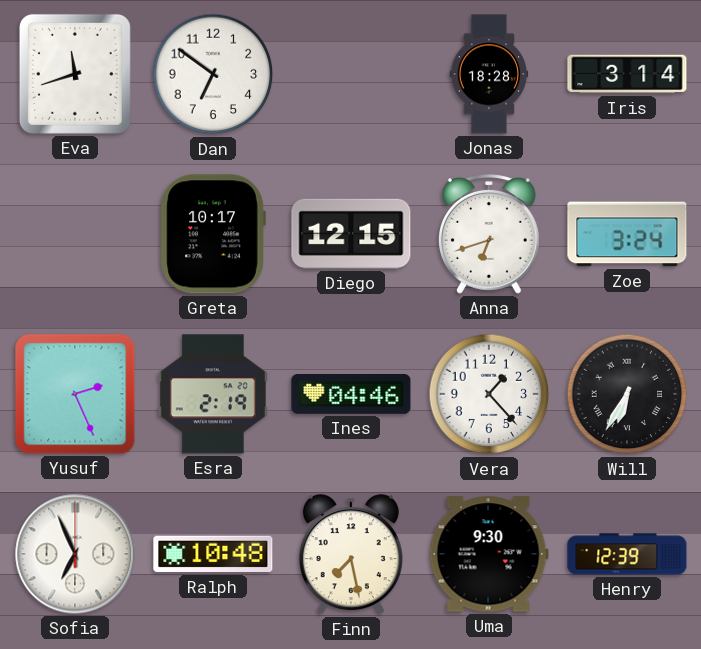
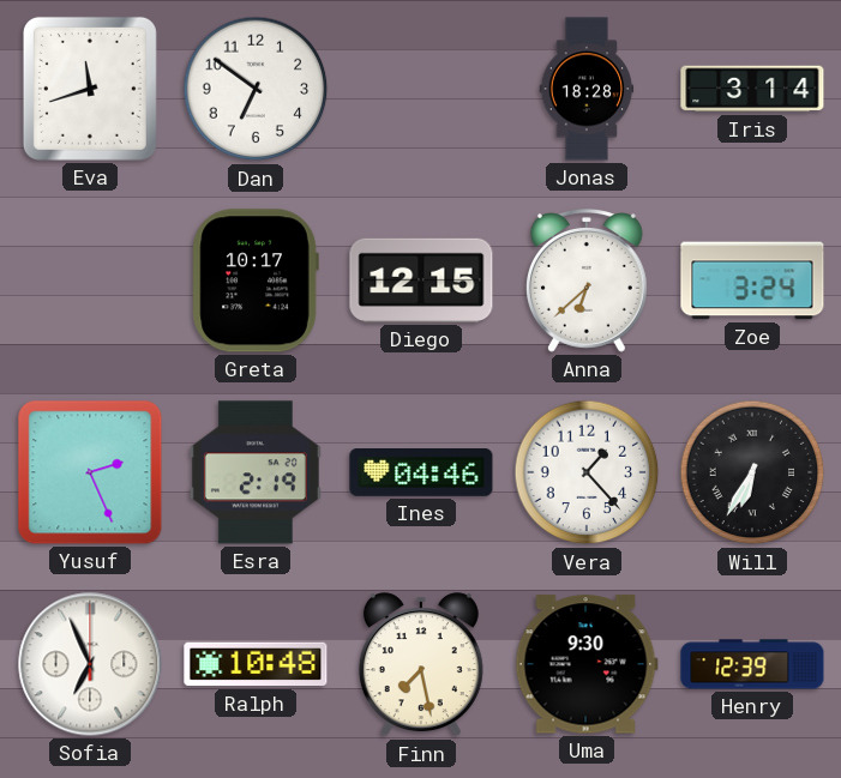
Anna: 6:42 -> 6:38
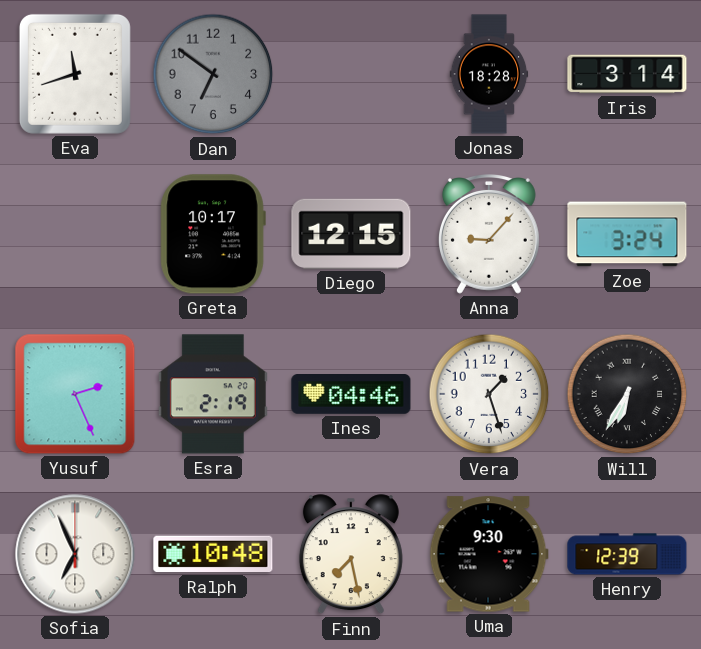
Dan dial: white -> grey
Anna: 6:38 -> 9:07
Vera: 1:23 -> 1:27
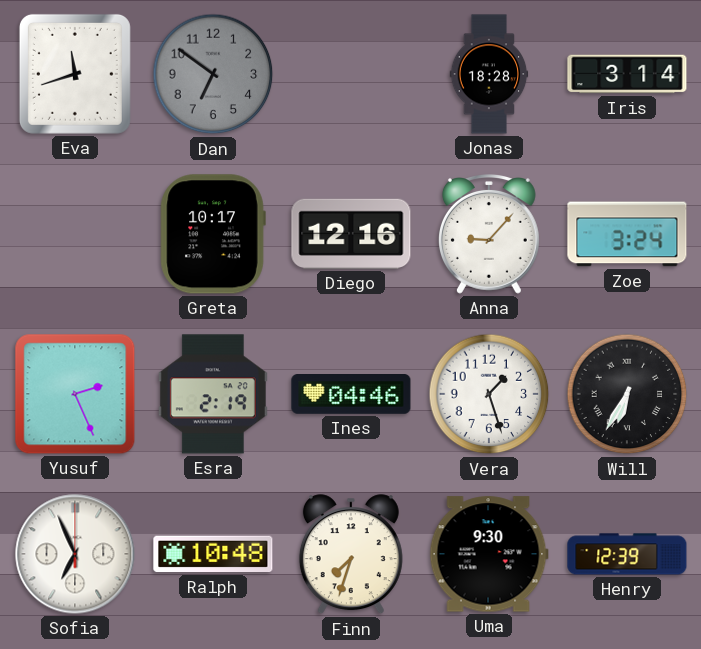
Diego: 12:15 -> 12:16
Finn: 7:28 -> 7:33
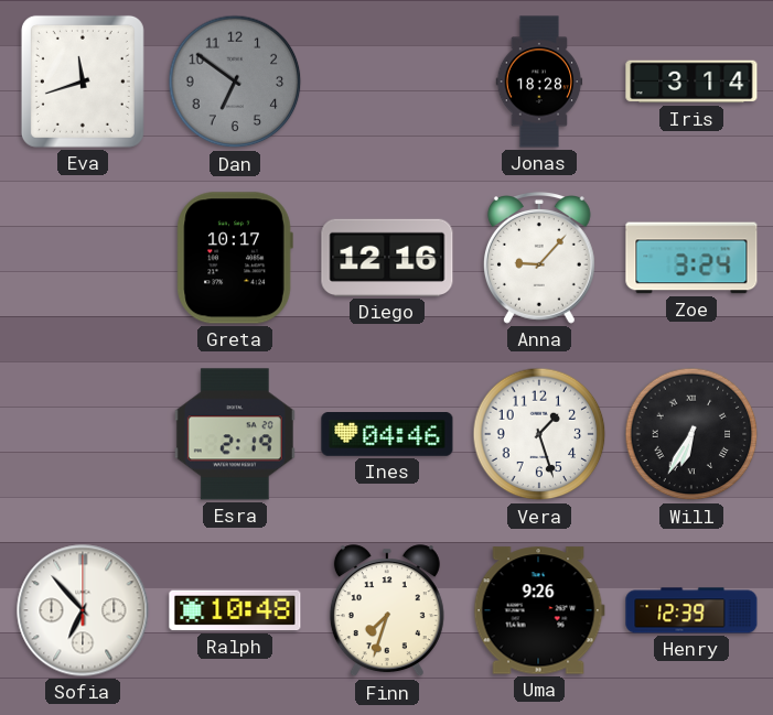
Yusuf: 2:26 -> none
Sofia: 6:56 -> 6:53
Uma: 9:30 -> 9:26
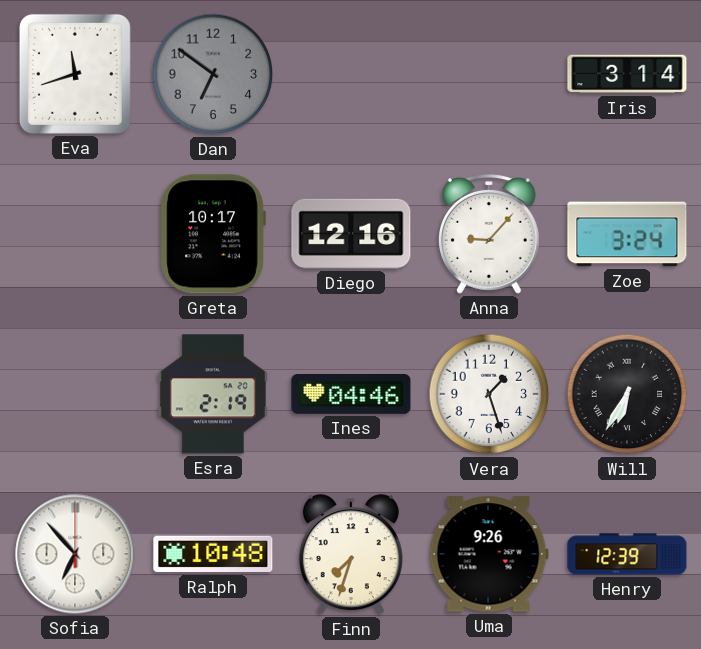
Jonas: 18:28 -> none
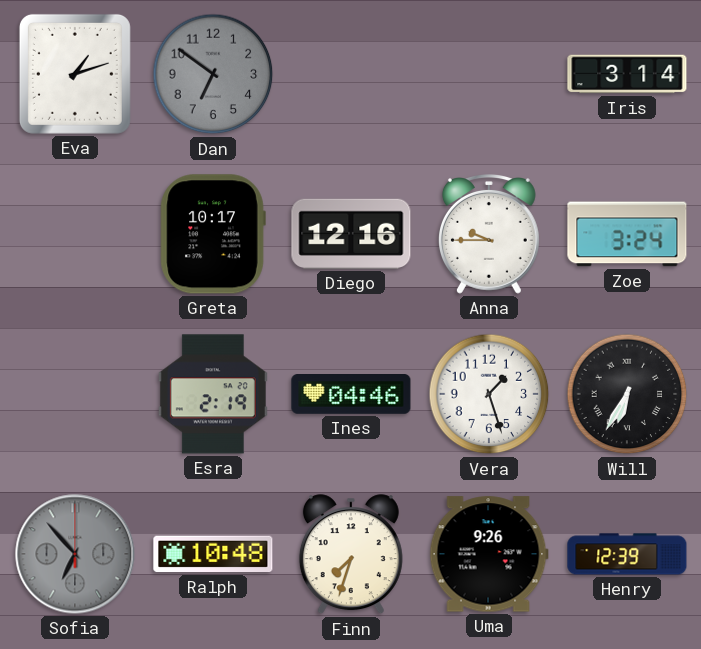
Eva: 11:42 -> 1:12
Anna: 9:07 -> 9:45
Sofia dial: white -> grey
